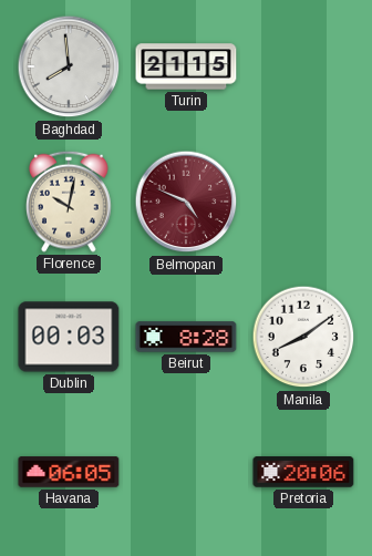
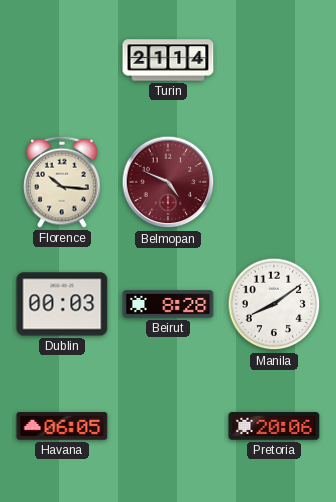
Baghdad: 7:59 -> none
Turin: 21:15 -> 21:14
Florence: 10:02 -> 10:16
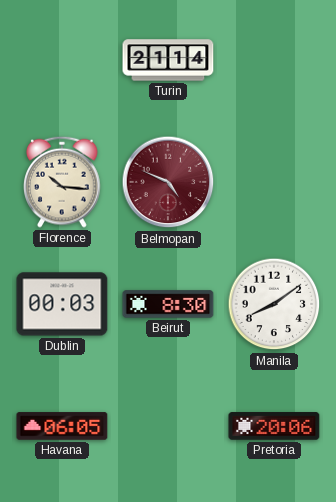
Beirut: 8:28 -> 8:30
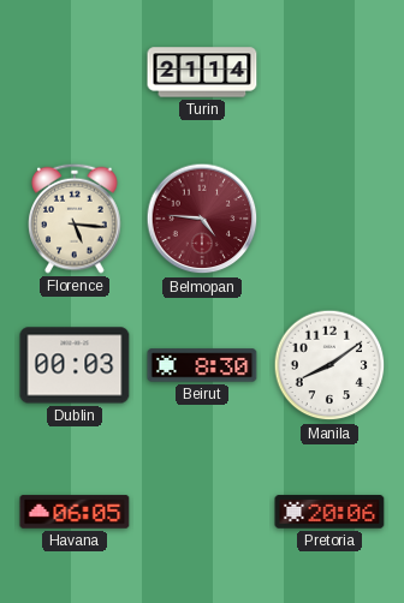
Florence: 10:16 -> 5:16
Belmopan: 4:49 -> 4:46
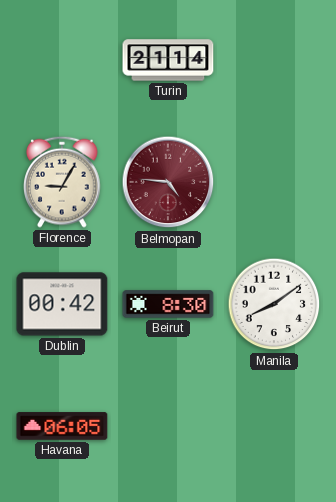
Florence: 5:16 -> 9:05
Dublin: 00:03 -> 00:42
Pretoria: 20:06 -> none
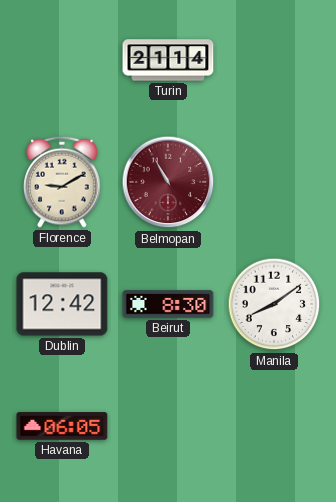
Florence: 9:05 -> 9:10
Belmopan: 4:46 -> 10:55
Dublin: 00:42 -> 12:42
